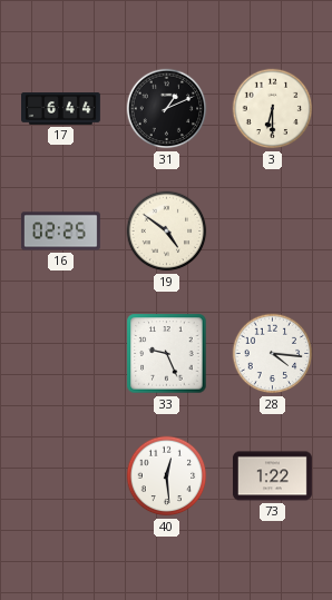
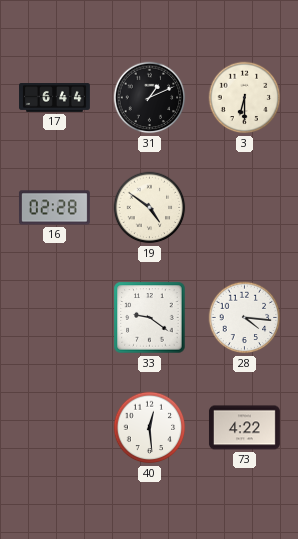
16: 02:25 -> 02:28
33: 9:26 -> 9:21
73: 1:22 -> 4:22
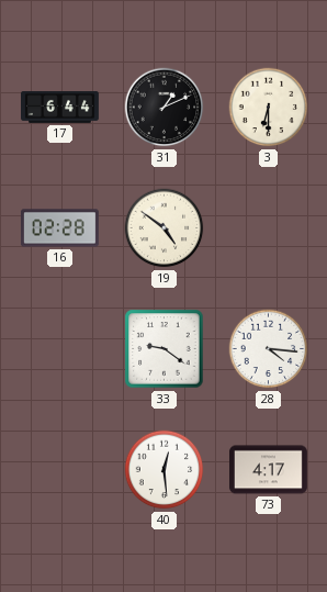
73: 4:22 -> 4:17
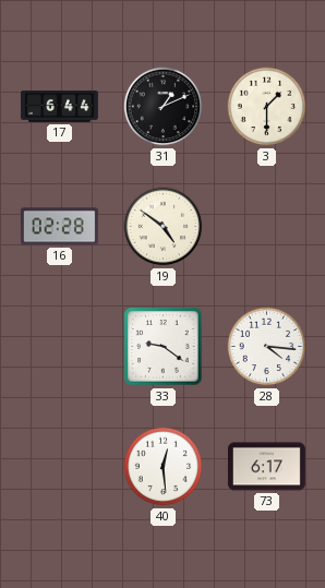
3: 6:30 -> 1:30
73: 4:17 -> 6:17
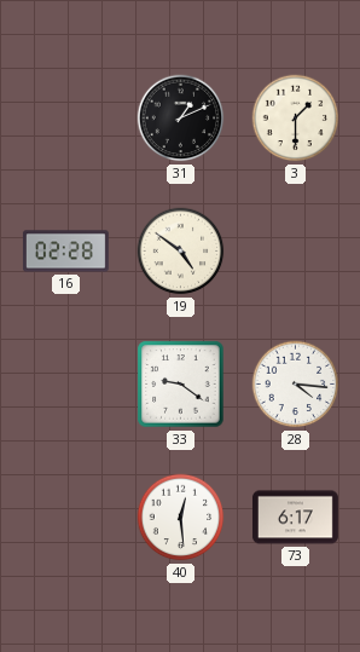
17: 6:44 -> none
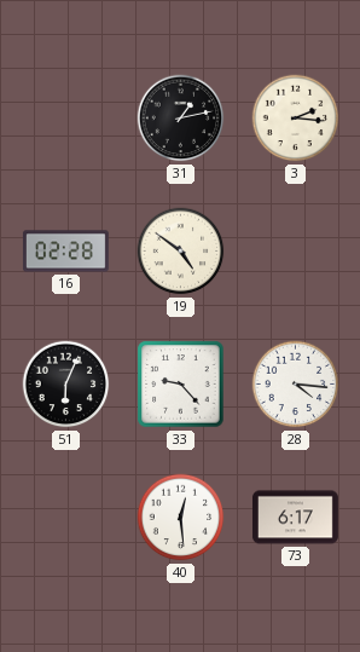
31: 1:11 -> 1:13
3: 1:30 -> 2:16
51: none -> 6:04
33: 9:21 -> 9:23
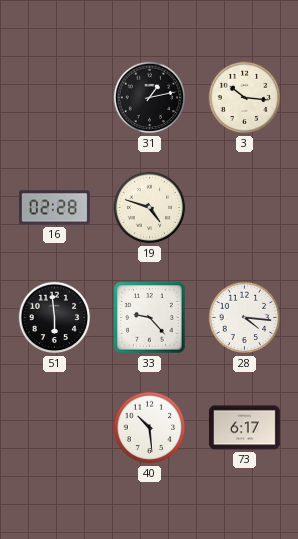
3: 2:16 -> 10:16
19: 4:51 -> 4:48
51: 6:04 -> 5:59
40: 12:29 -> 10:29
